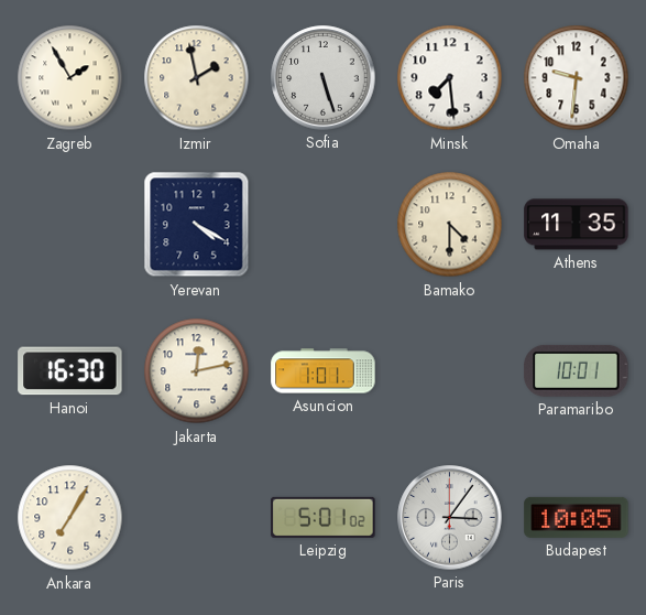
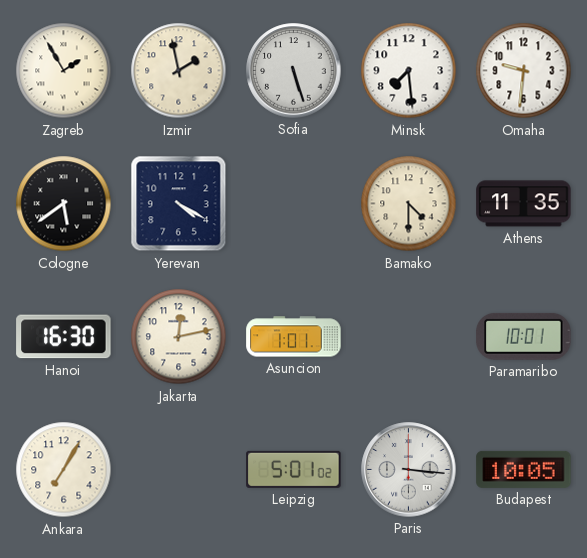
Cologne: none -> 5:39
Paris: 3:06 -> 3:16
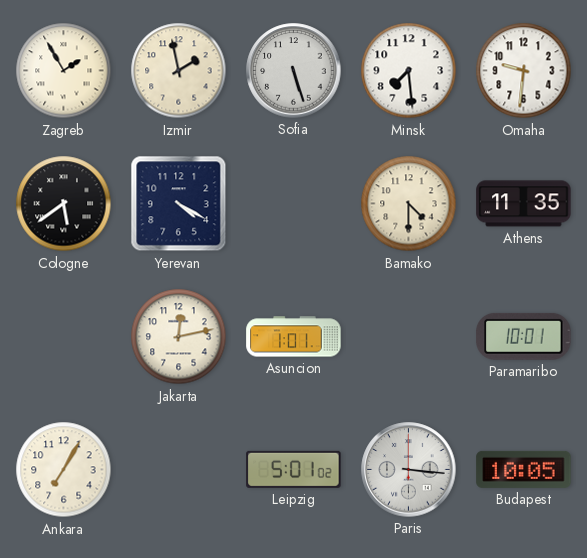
Hanoi: 16:30 -> none
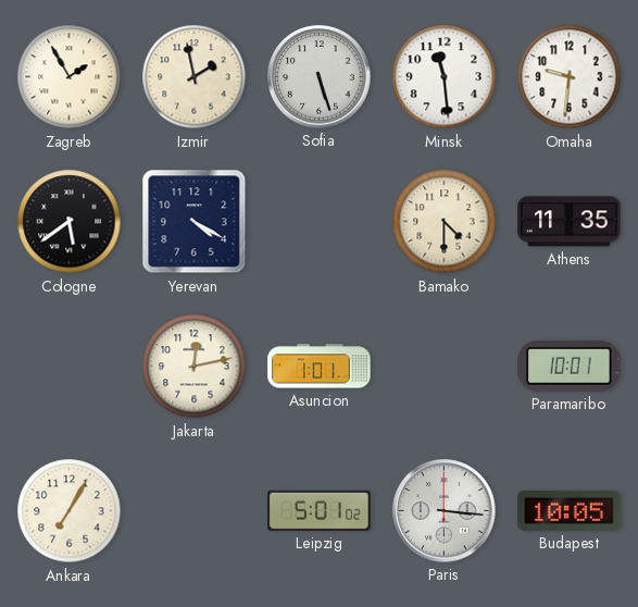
Minsk: 7:29 -> 11:29
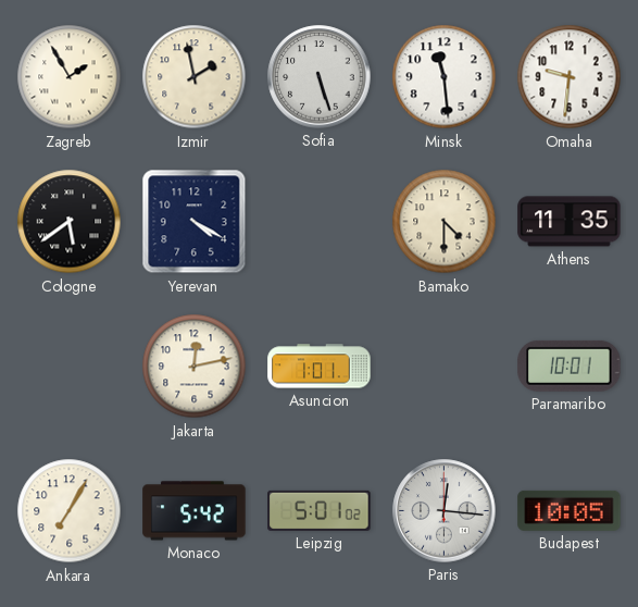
Monaco: none -> 5:42
Paris: 3:16 -> 12:16
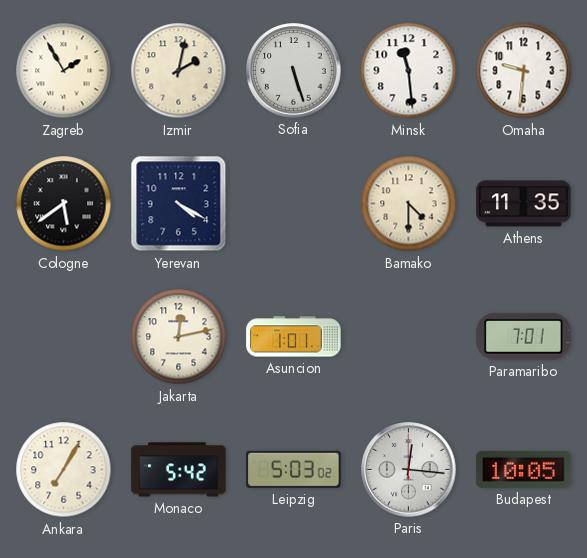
Izmir: 1:58 -> 2:02
Paramaribo: 10:01 -> 7:01
Leipzig: 5:01 -> 5:03
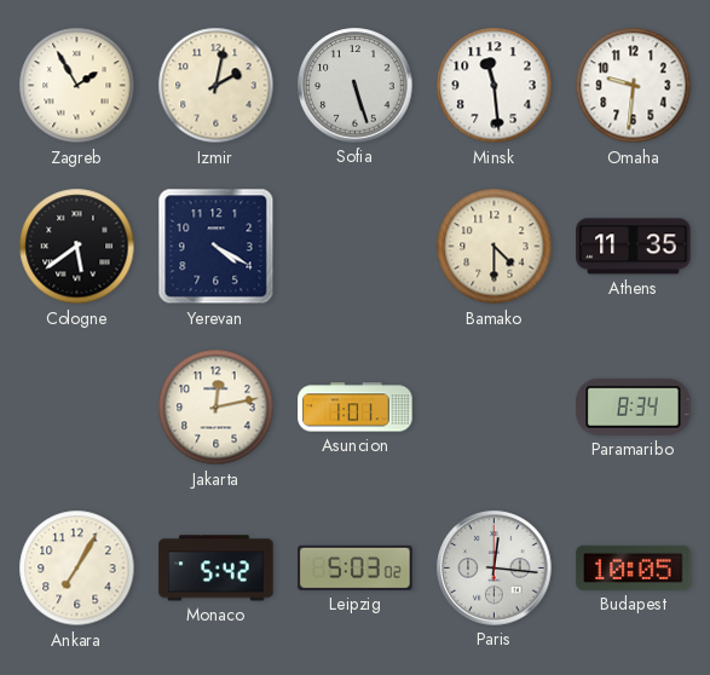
Paramaribo: 7:01 -> 8:34
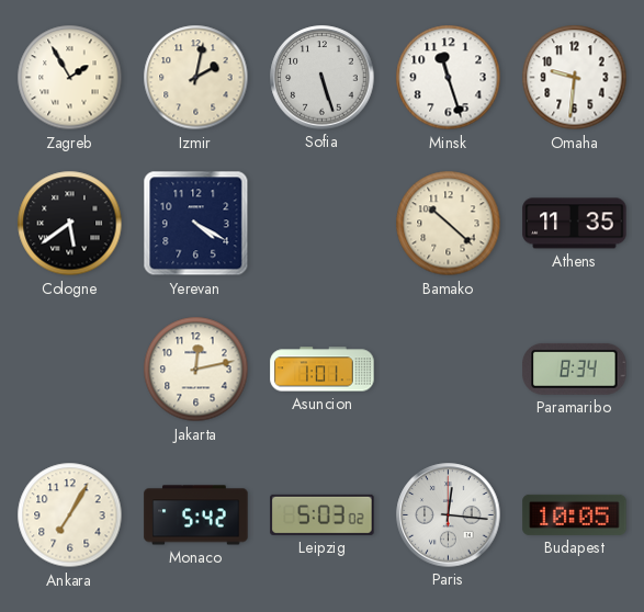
Minsk: 11:29 -> 11:27
Bamako: 4:30 -> 10:22
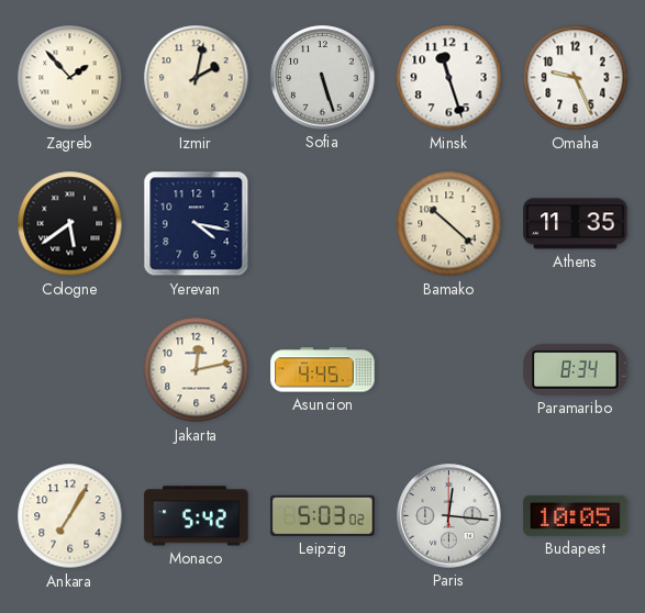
Zagreb: 1:55 -> 1:53
Omaha: 9:31 -> 9:26
Yerevan: 4:20 -> 4:17
Asuncion: 1:01 -> 4:45
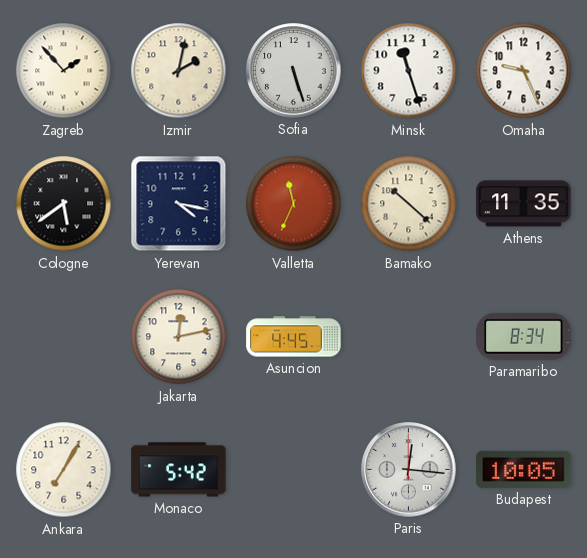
Valletta: none -> 11:34
Leipzig: 5:03 -> none
